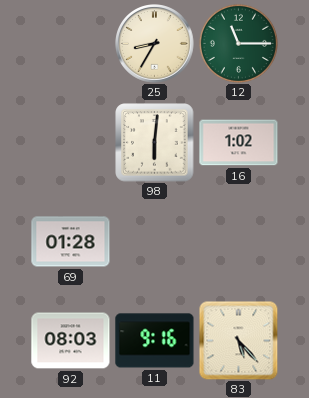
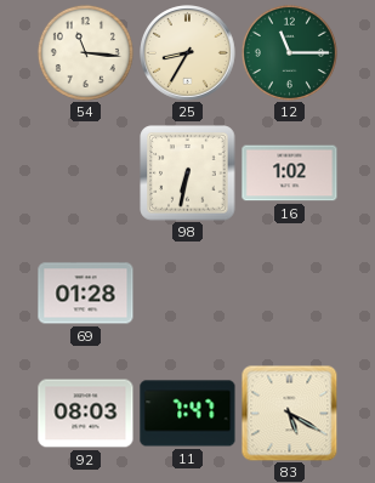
54: none -> 11:16
98: 6:01 -> 6:32
11: 9:16 -> 7:47
83: 5:23 -> 5:20
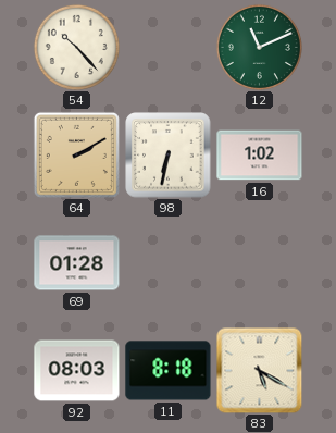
54: 11:16 -> 10:23
25: 8:35 -> none
12: 11:15 -> 11:11
64: none -> 2:10
11: 7:47 -> 8:18
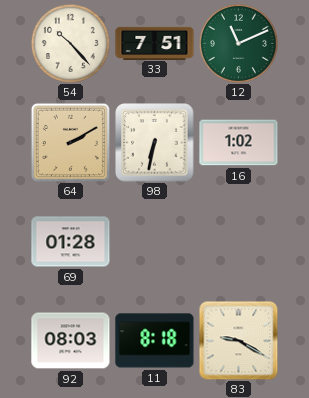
33: none -> 7:51
83: 5:20 -> 9:20
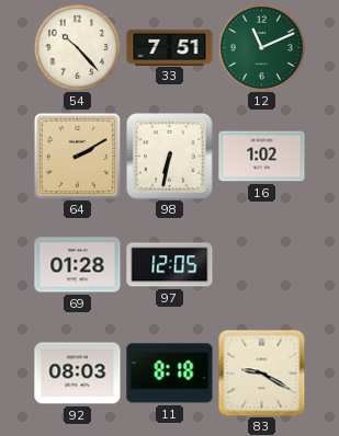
97: none -> 12:05
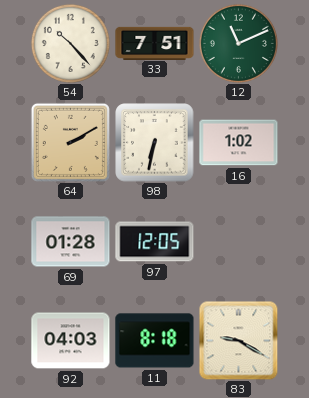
92: 08:03 -> 04:03
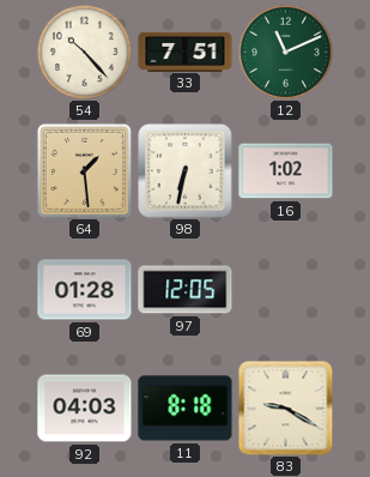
64: 2:10 -> 1:29
